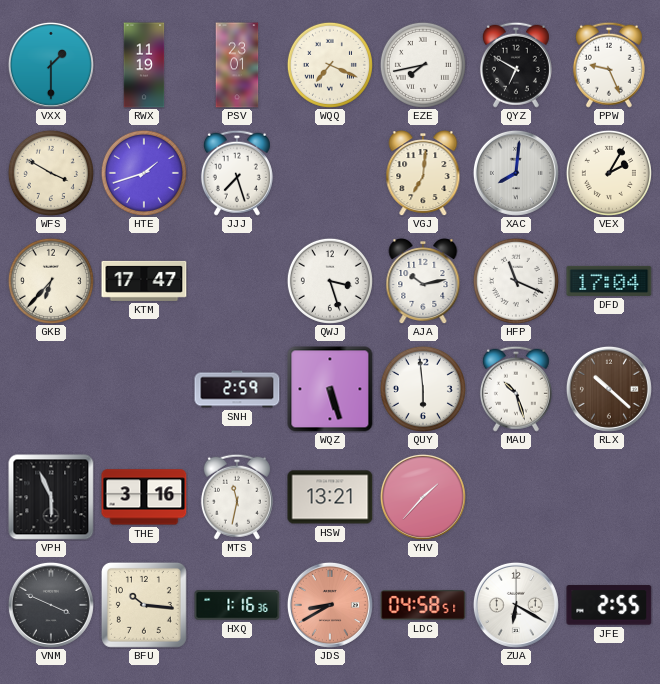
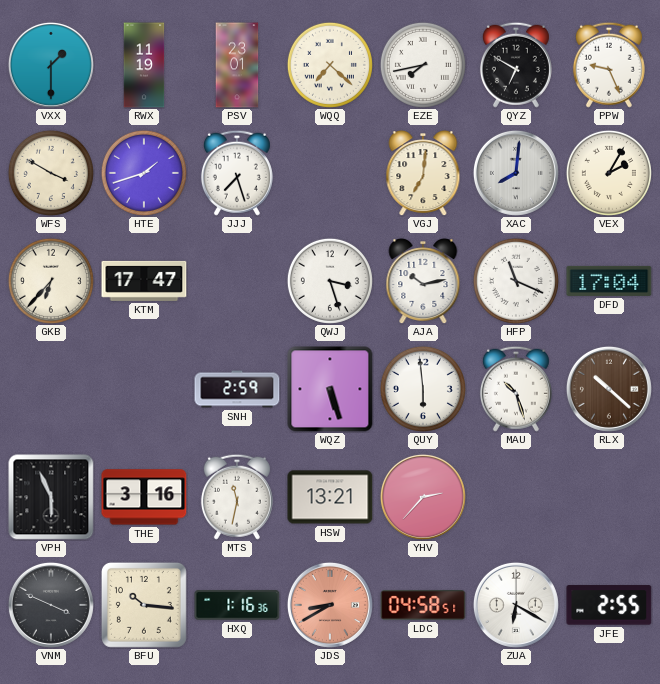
WQQ: 7:19 -> 7:22
YHV: 1:37 -> 2:37
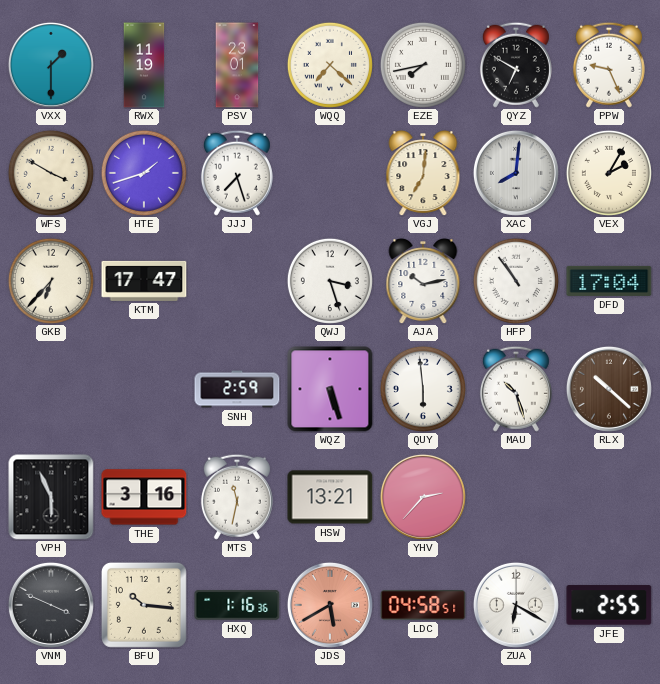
HFP: 11:19 -> 10:54
JDS: 8:40 -> 5:40
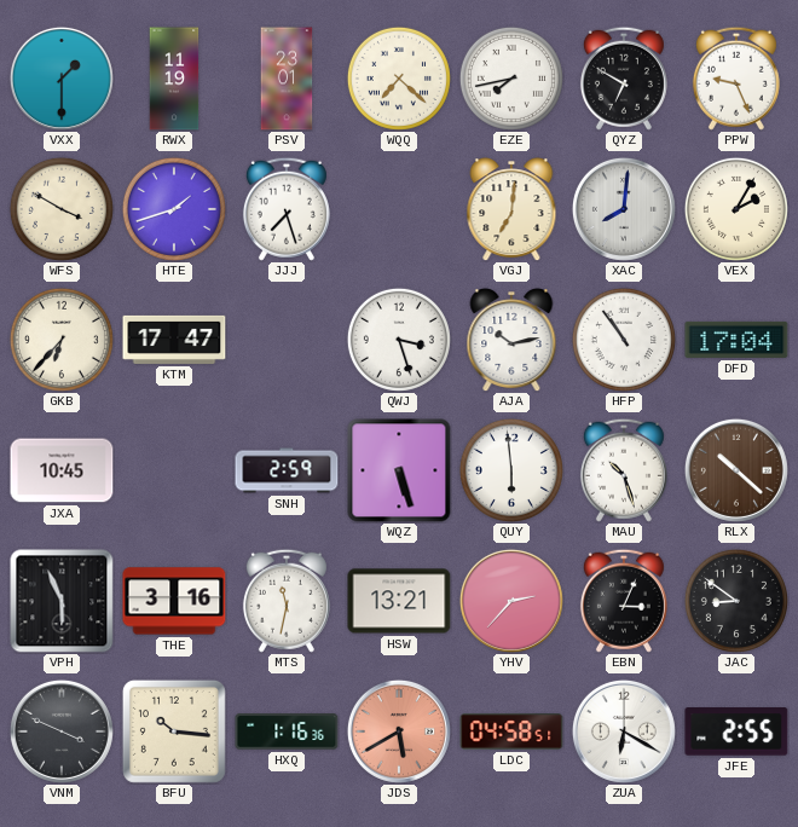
JXA: none -> 10:45
EBN: none -> 3:04
JAC: none -> 8:51
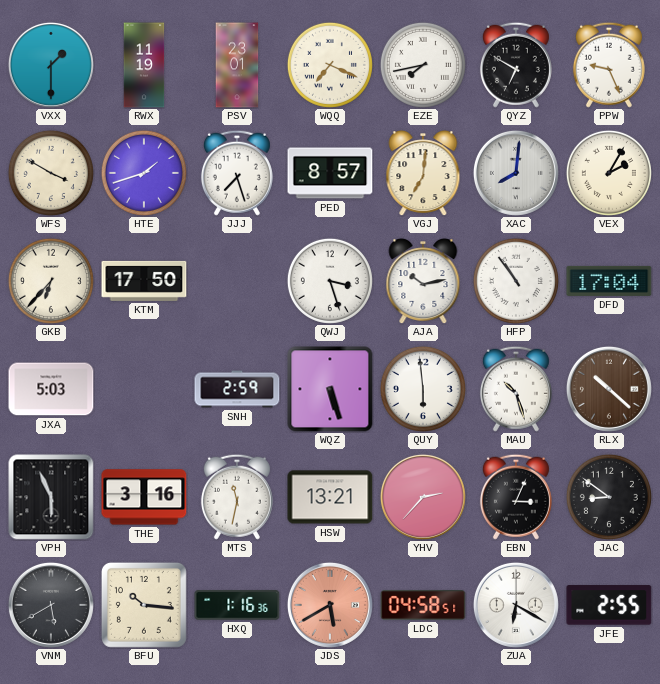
WQQ: 7:22 -> 7:19
PED: none -> 8:57
KTM: 17:47 -> 17:50
JXA: 10:45 -> 5:03
VNM: 3:49 -> 5:40
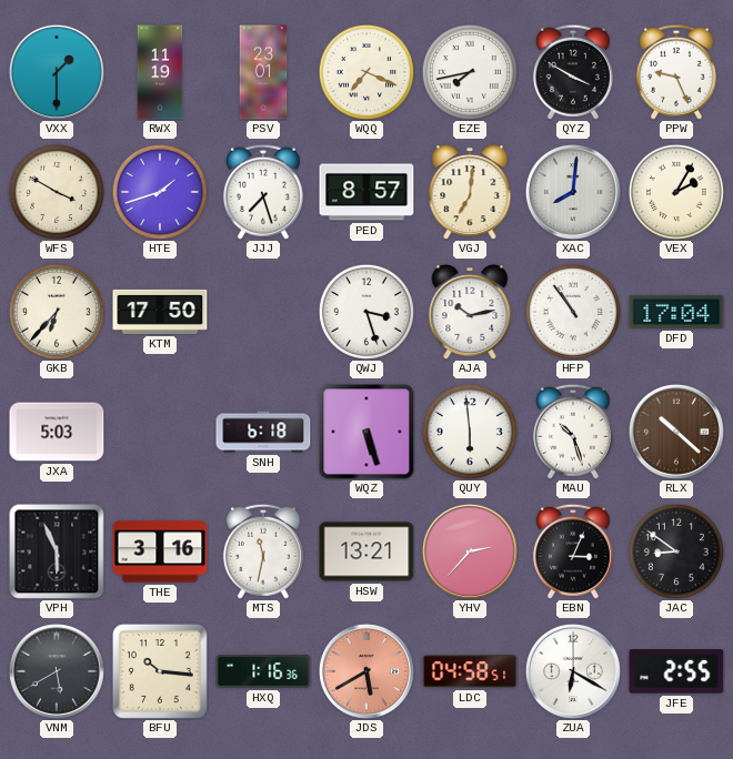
QYZ: 6:50 -> 3:50
SNH: 2:59 -> 6:18
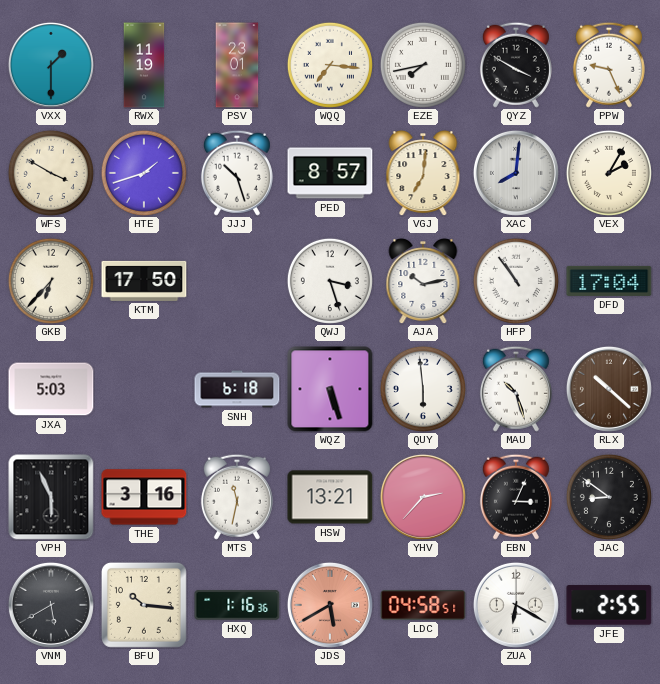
WQQ: 7:19 -> 7:16
JJJ: 7:27 -> 10:27
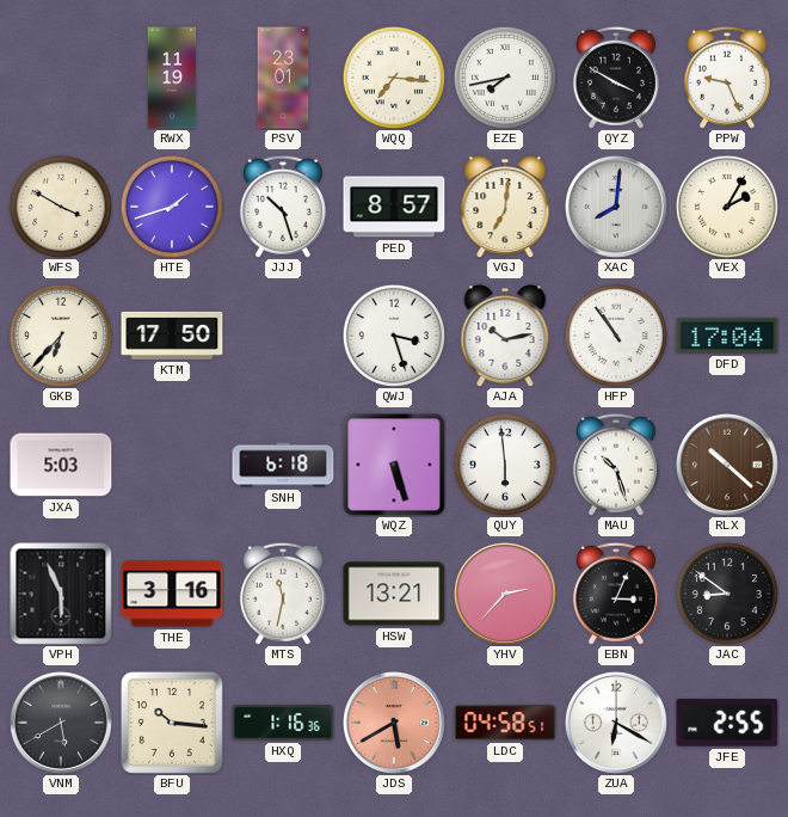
VXX: 1:30 -> none
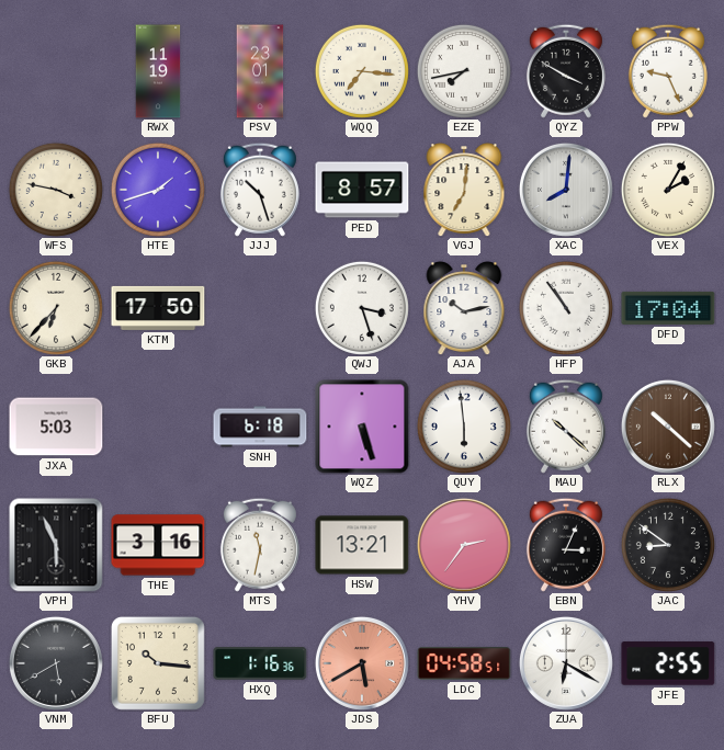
WFS: 3:50 -> 3:47
MAU: 10:27 -> 10:22
YHV: 2:37 -> 2:36
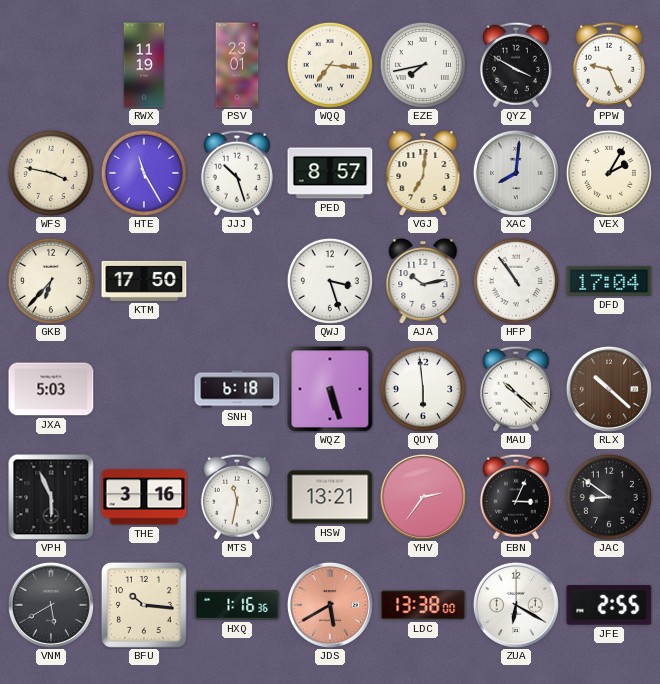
HTE: 1:42 -> 11:25
LDC: 04:58 -> 13:38
